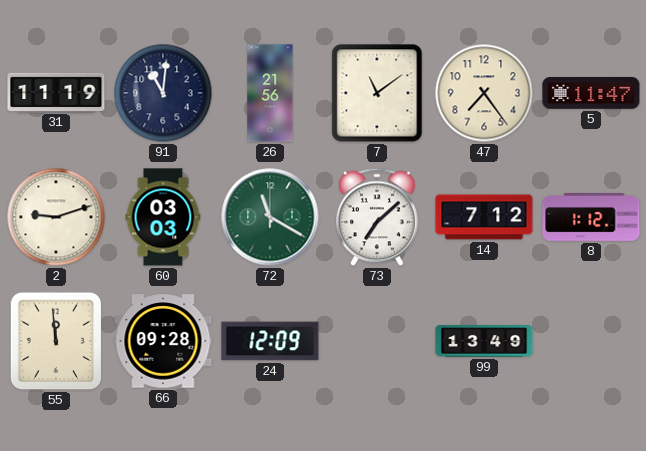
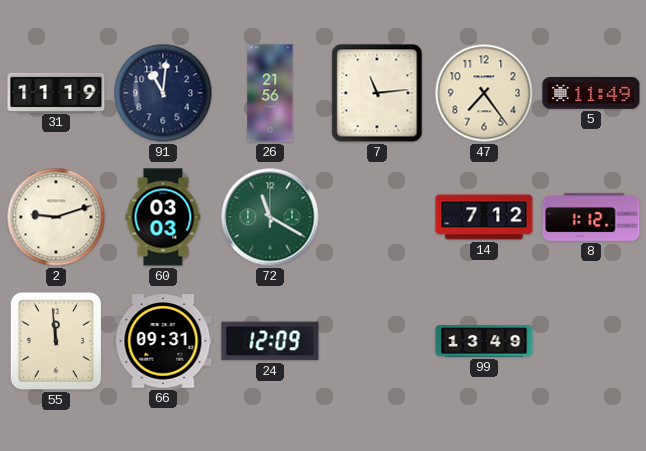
7: 11:09 -> 11:14
5: 11:47 -> 11:49
73: 7:08 -> none
66: 09:28 -> 09:31
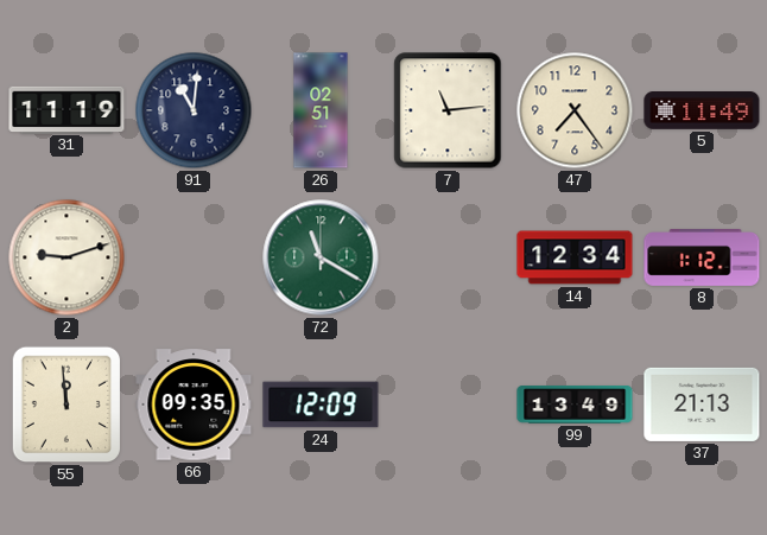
26: 21:56 -> 02:51
60: 03:03 -> none
14: 7:12 -> 12:34
66: 09:31 -> 09:35
37: none -> 21:13
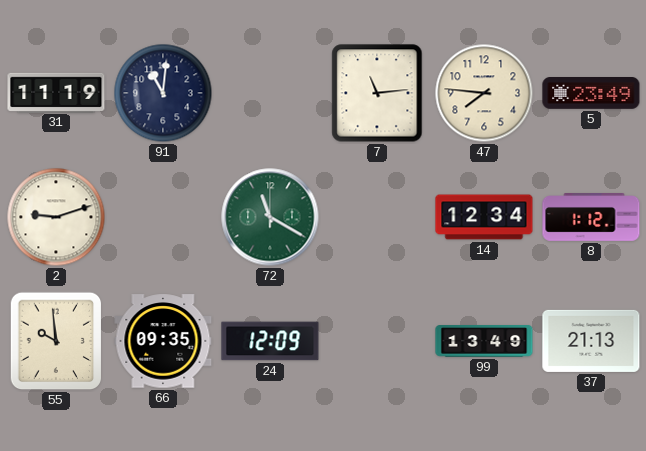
26: 02:51 -> none
47: 7:24 -> 7:46
5: 11:49 -> 23:49
55: 11:59 -> 9:59
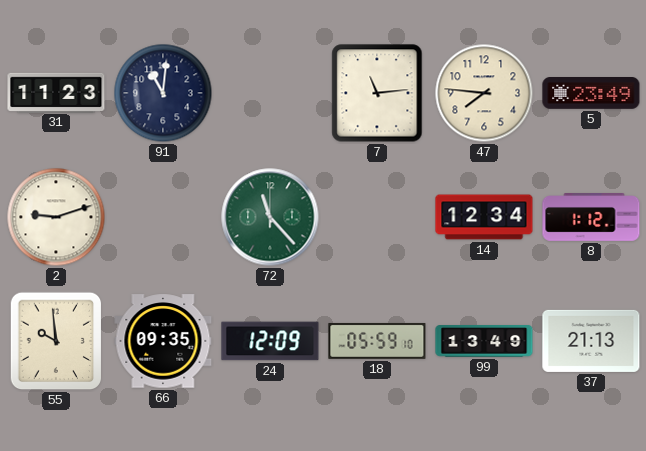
31: 11:19 -> 11:23
72: 11:20 -> 11:23
18: none -> 05:59
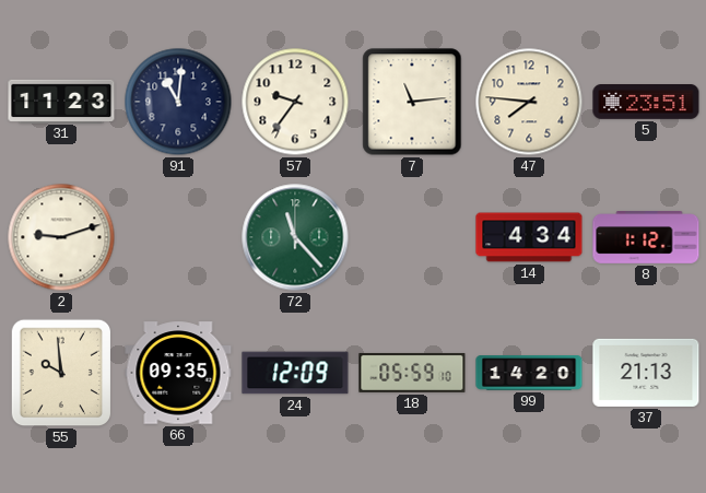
57: none -> 9:36
5: 23:49 -> 23:51
14: 12:34 -> 4:34
99: 13:49 -> 14:20
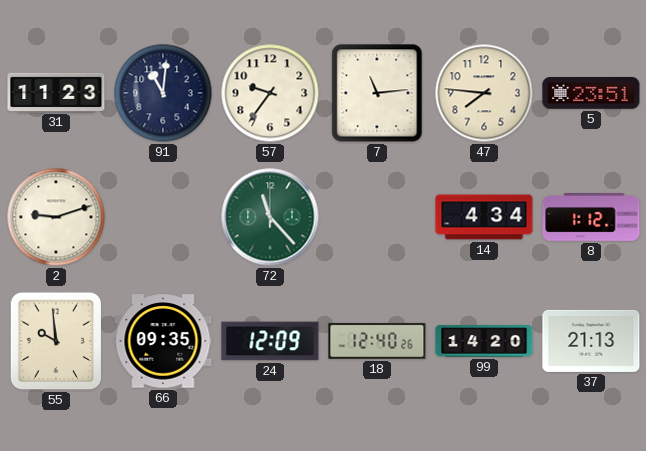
18: 05:59 -> 12:40
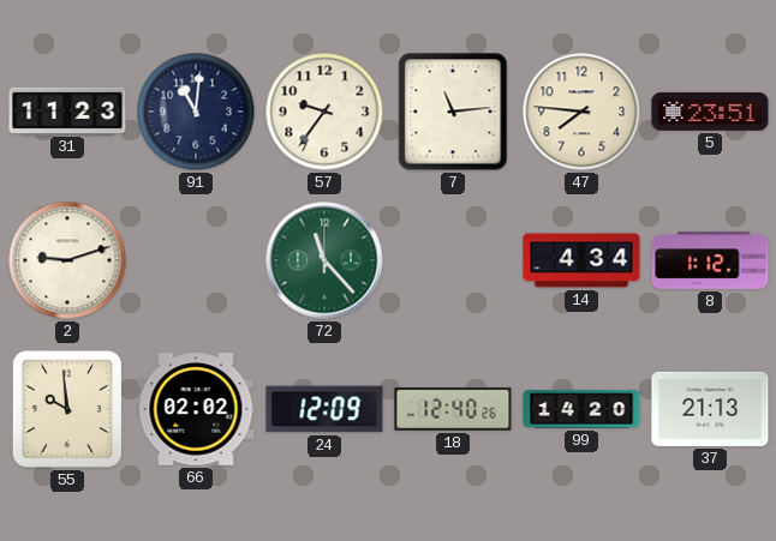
66: 09:35 -> 02:02
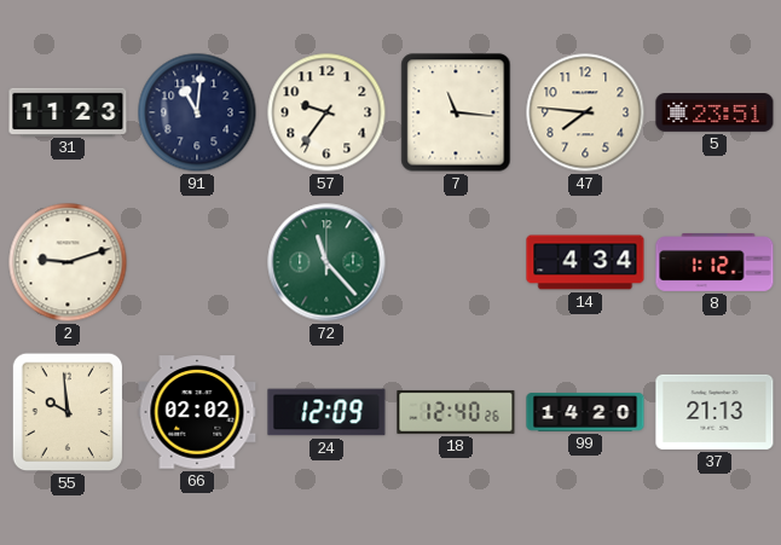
7: 11:14 -> 11:16
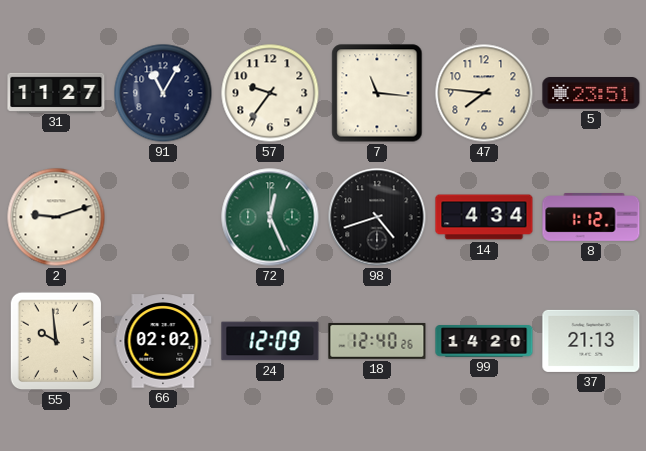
31: 11:23 -> 11:27
91: 11:01 -> 11:05
72: 11:23 -> 12:26
98: none -> 4:42
